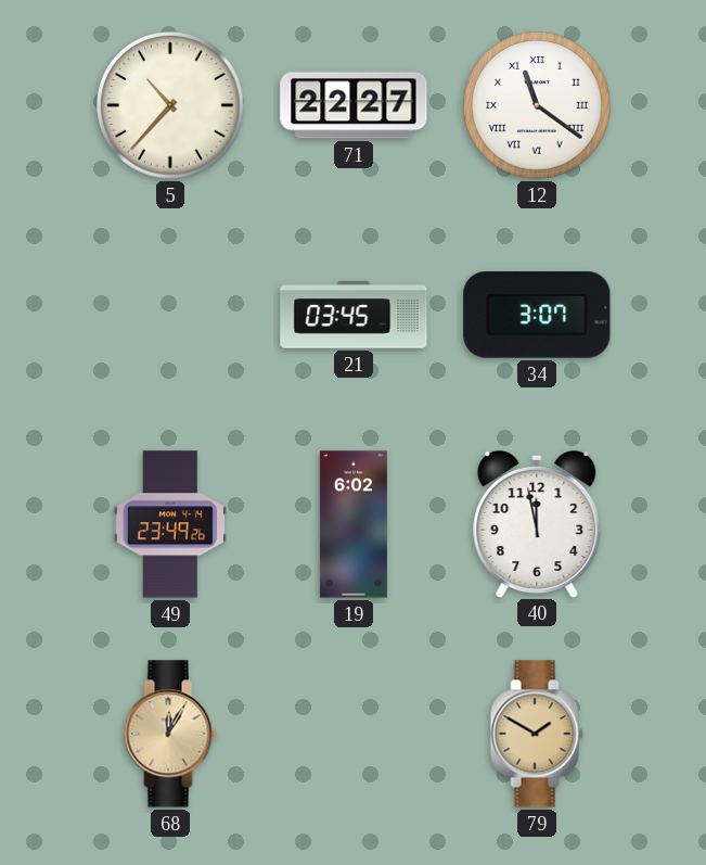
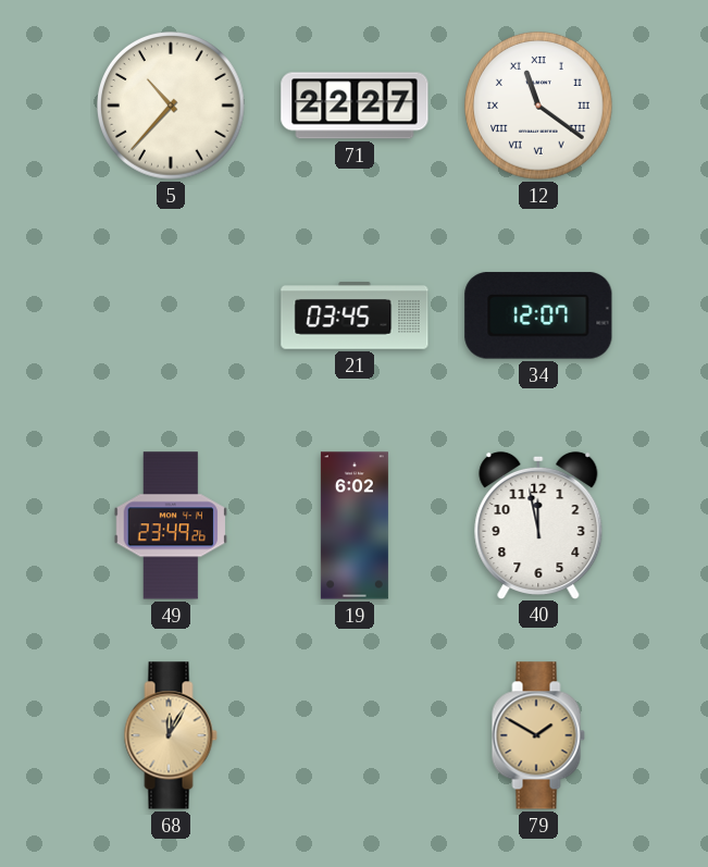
34: 3:07 -> 12:07
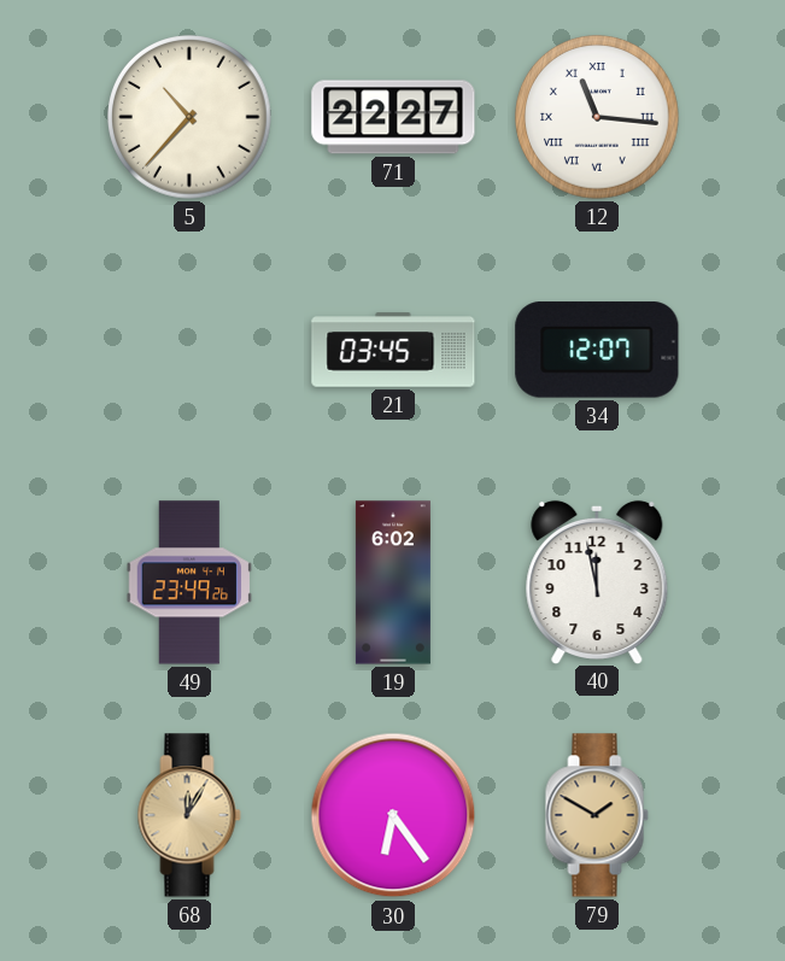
12: 11:21 -> 11:16
30: none -> 6:24
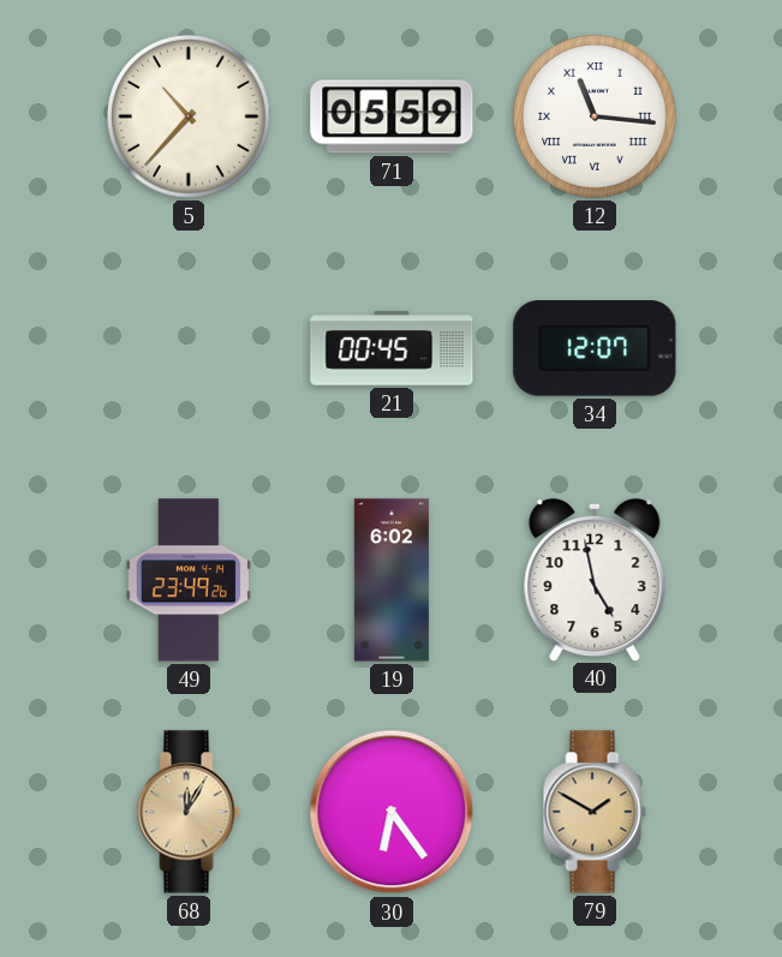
71: 22:27 -> 05:59
21: 03:45 -> 00:45
40: 11:58 -> 4:58
